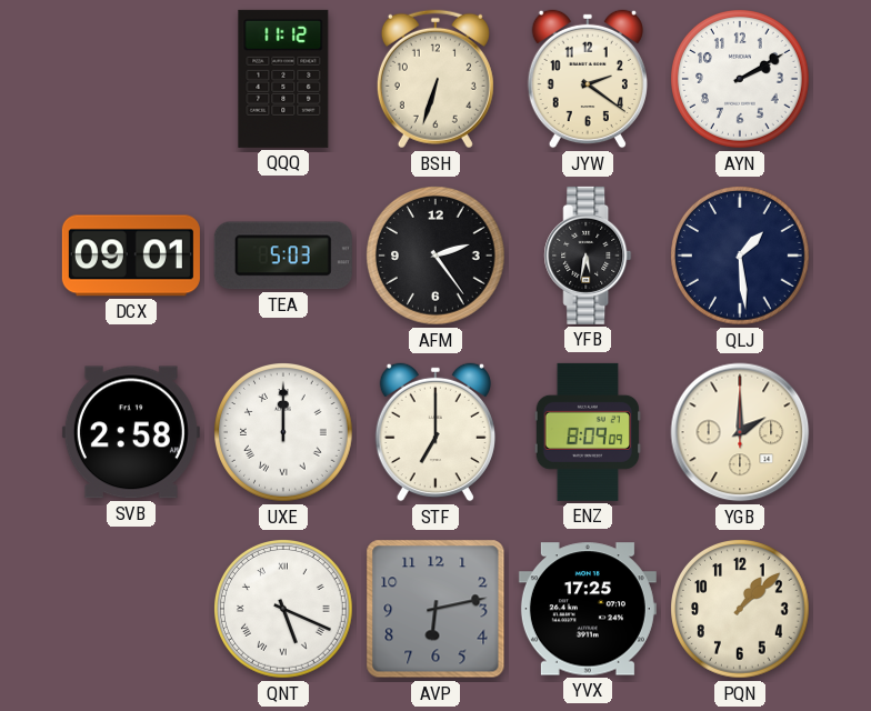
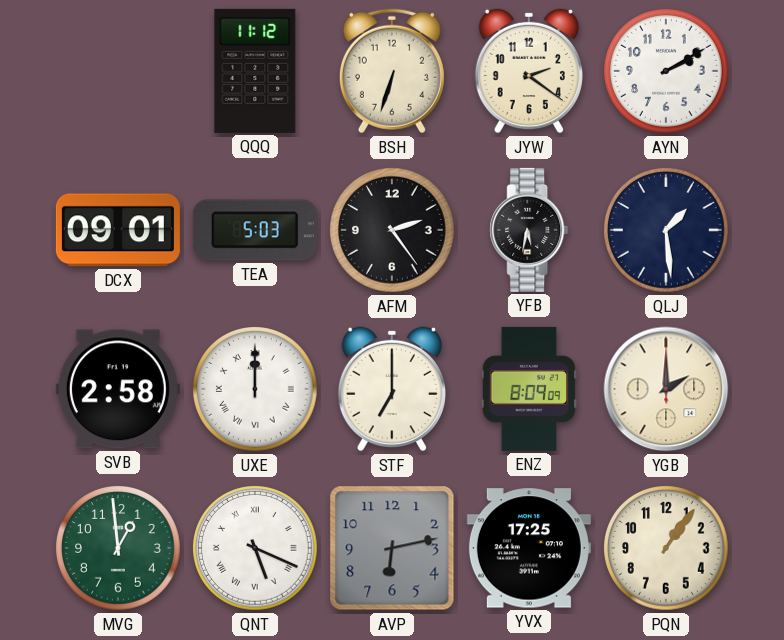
MVG: none -> 12:59
PQN: 1:08 -> 1:06
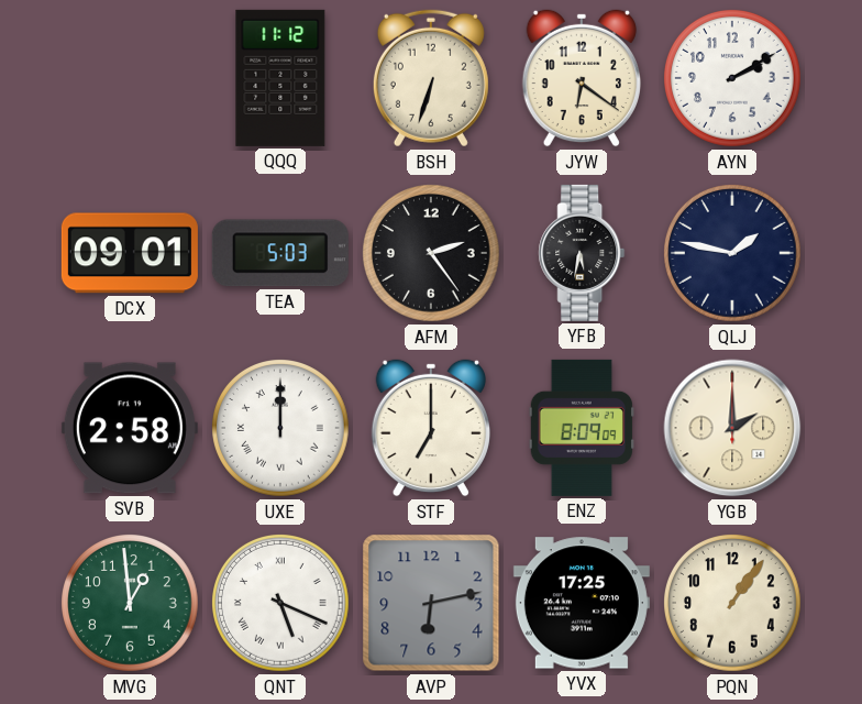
JYW: 2:21 -> 6:21
QLJ: 1:29 -> 1:47
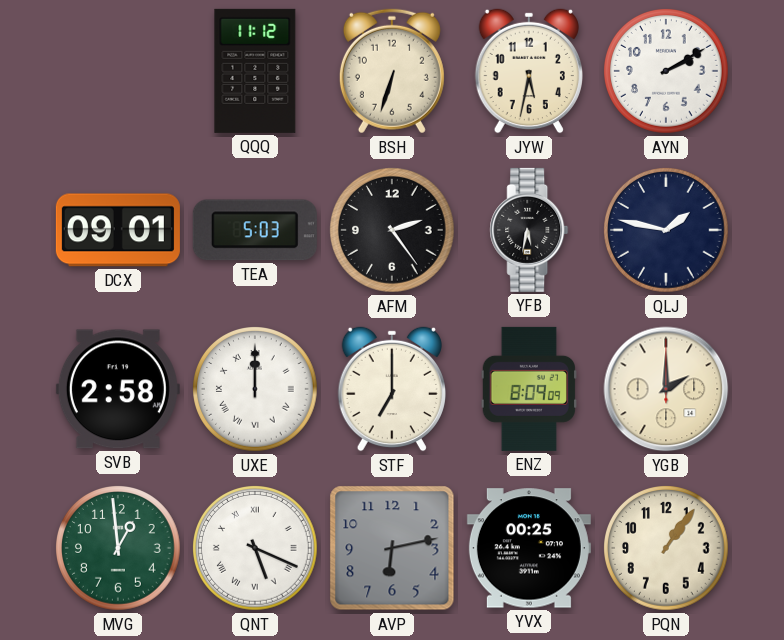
JYW: 6:21 -> 5:32
YVX: 17:25 -> 00:25
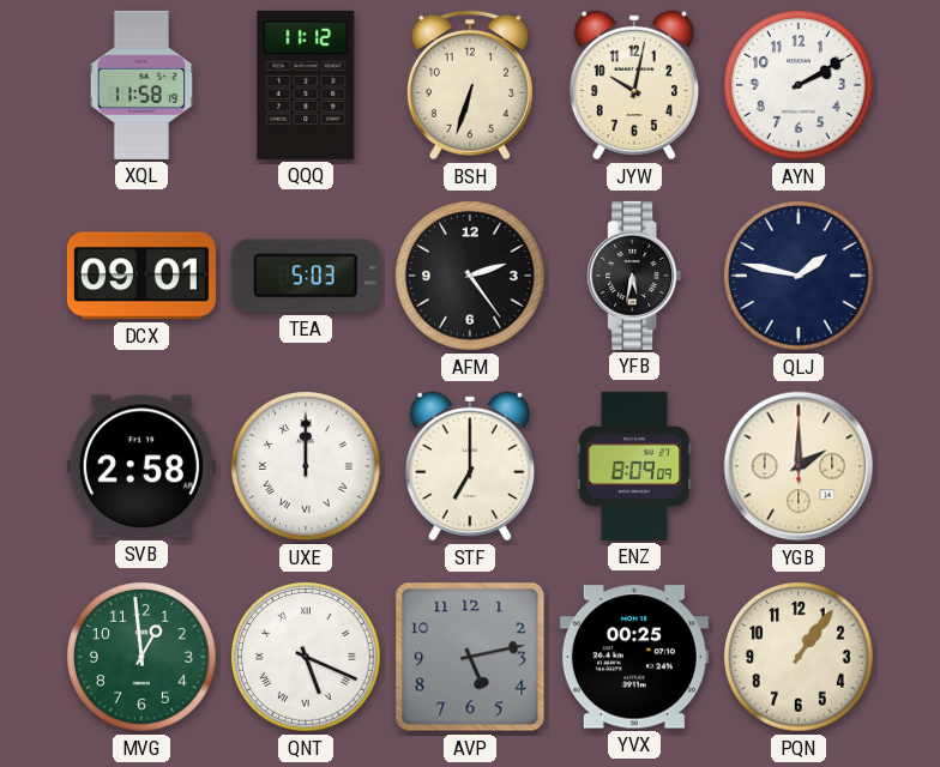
XQL: none -> 11:58
JYW: 5:32 -> 10:02
AVP: 6:13 -> 5:13
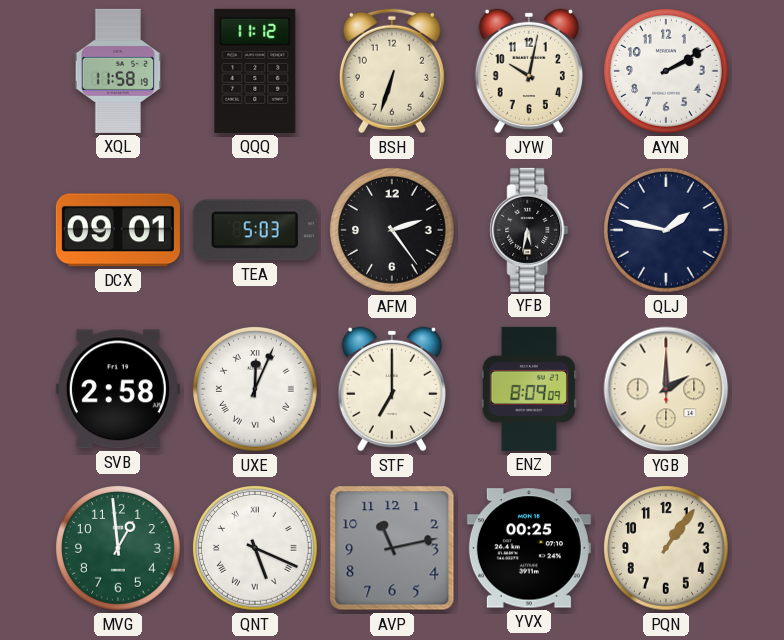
UXE: 12:00 -> 12:04
AVP: 5:13 -> 11:13
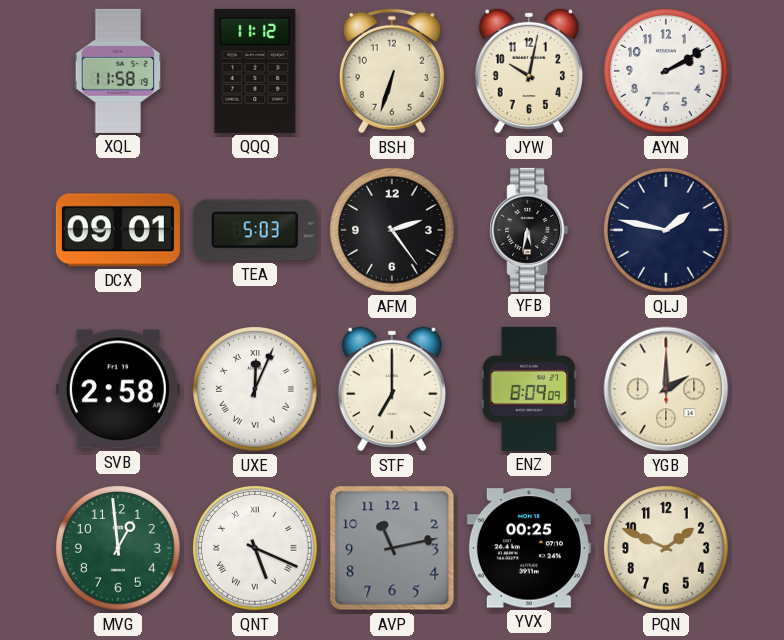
PQN: 1:06 -> 1:49
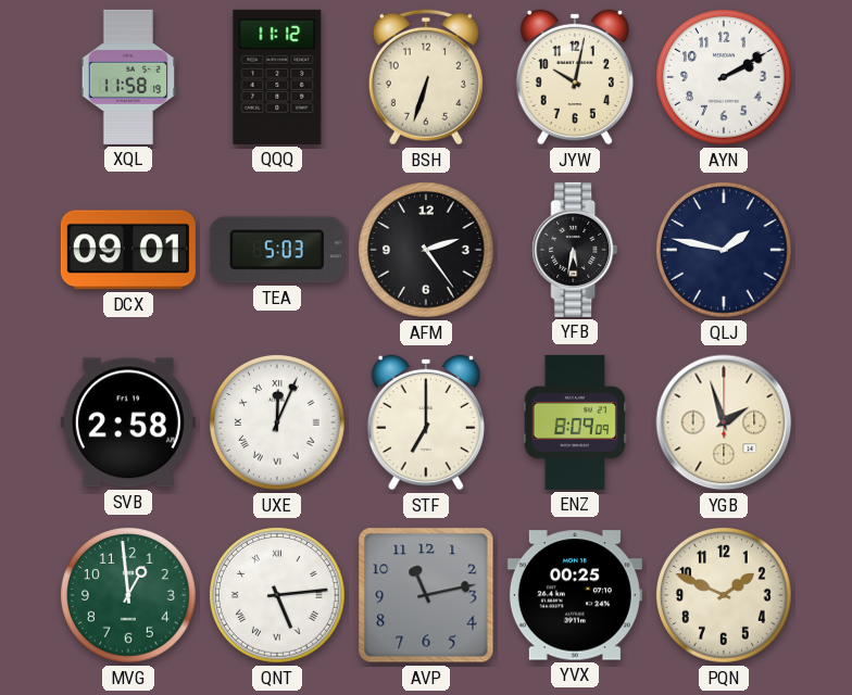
YGB: 2:00 -> 1:57
QNT: 5:19 -> 5:14
